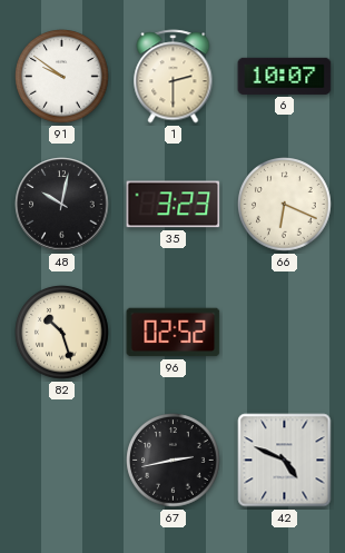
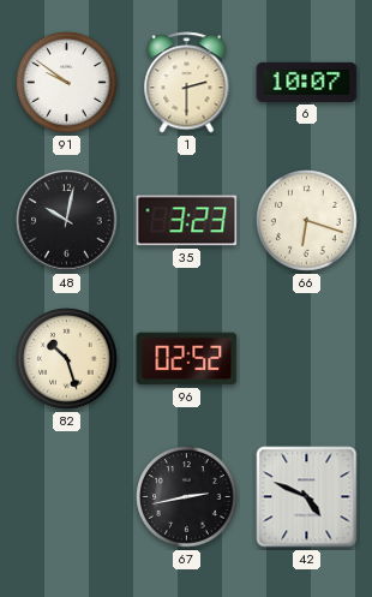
66: 6:19 -> 6:18
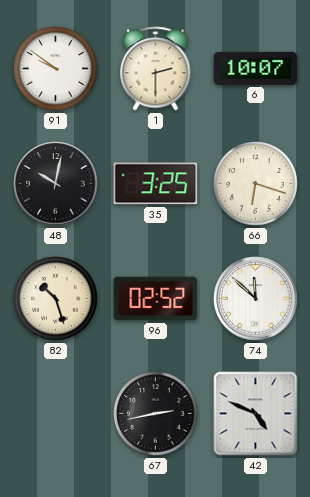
35: 3:23 -> 3:25
74: none -> 11:52
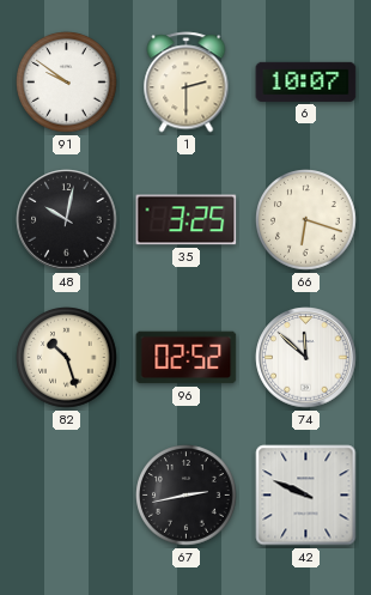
42: 4:49 -> 9:49
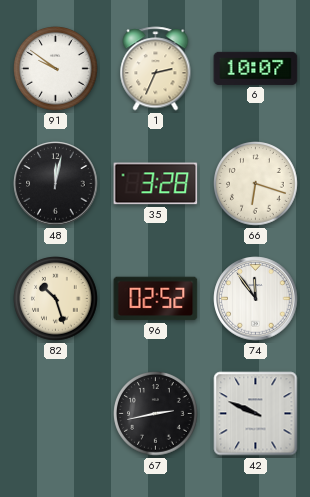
1: 2:30 -> 2:34
48: 10:02 -> 12:02
35: 3:25 -> 3:28
74: 11:52 -> 11:54
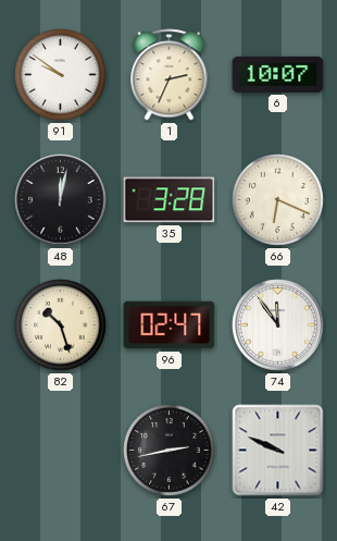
66: 6:18 -> 6:19
96: 02:52 -> 02:47
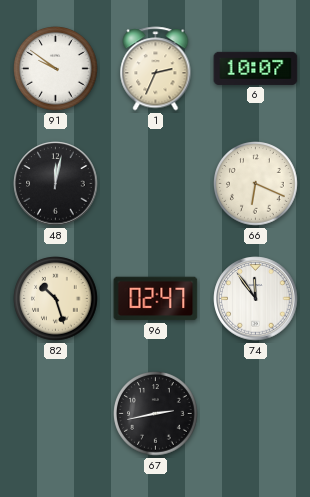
35: 3:28 -> none
42: 9:49 -> none
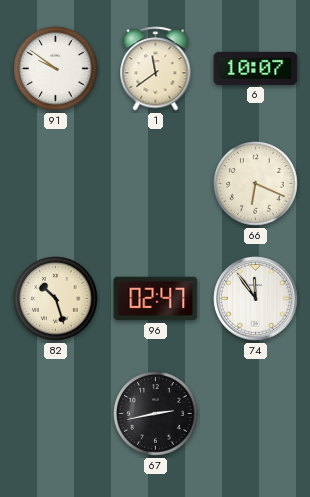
1: 2:34 -> 11:39
48: 12:02 -> none
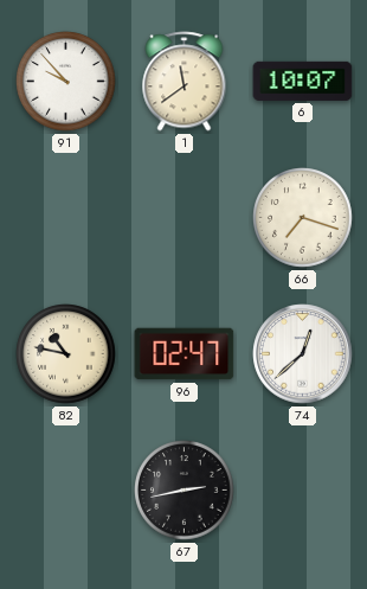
91: 9:51 -> 9:53
66: 6:19 -> 7:18
82: 10:27 -> 10:47
74: 11:54 -> 12:38
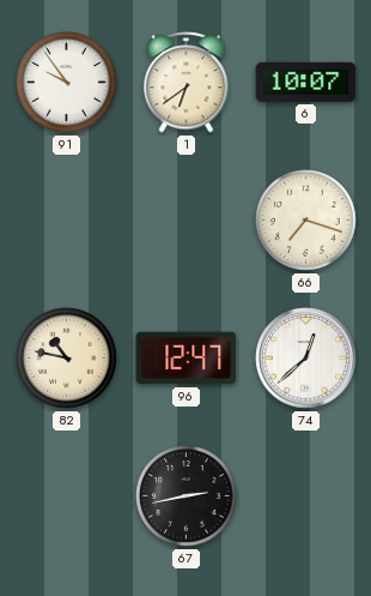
91: 9:53 -> 9:54
1: 11:39 -> 6:39
96: 02:47 -> 12:47
